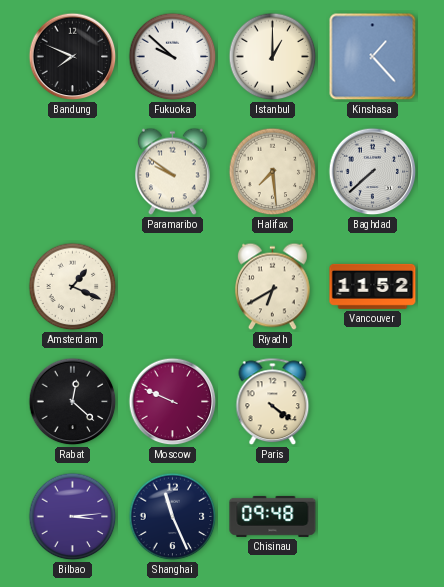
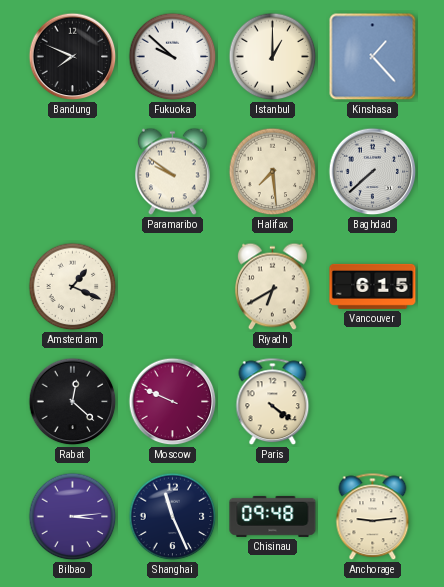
Vancouver: 11:52 -> 6:15
Anchorage: none -> 9:14
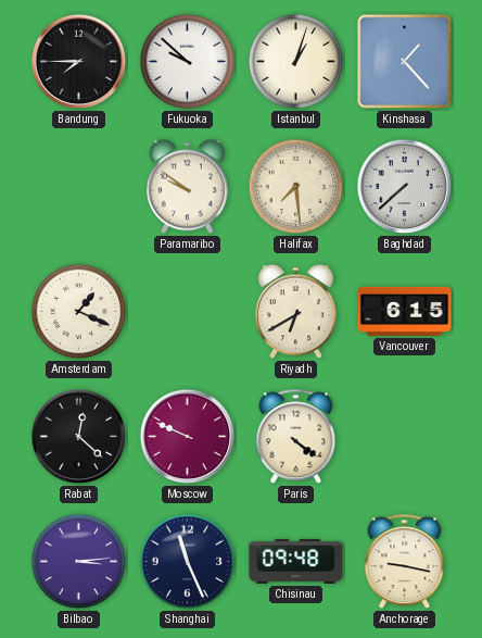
Bandung: 7:49 -> 7:45
Istanbul: 1:00 -> 1:03
Anchorage: 9:14 -> 9:17
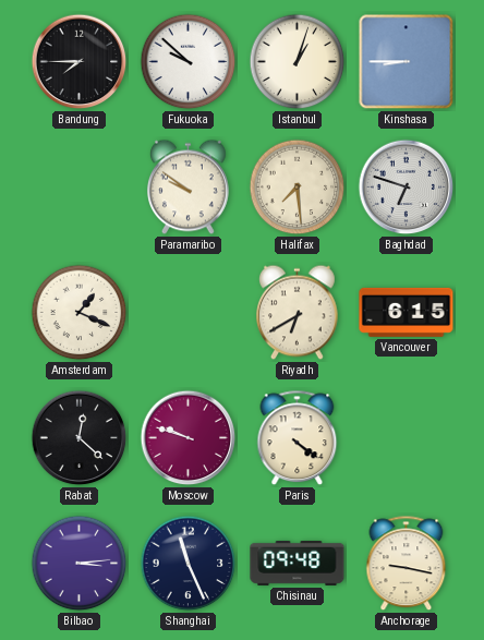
Kinshasa: 1:23 -> 8:45
Baghdad: 7:38 -> 6:48
Moscow: 9:49 -> 9:48
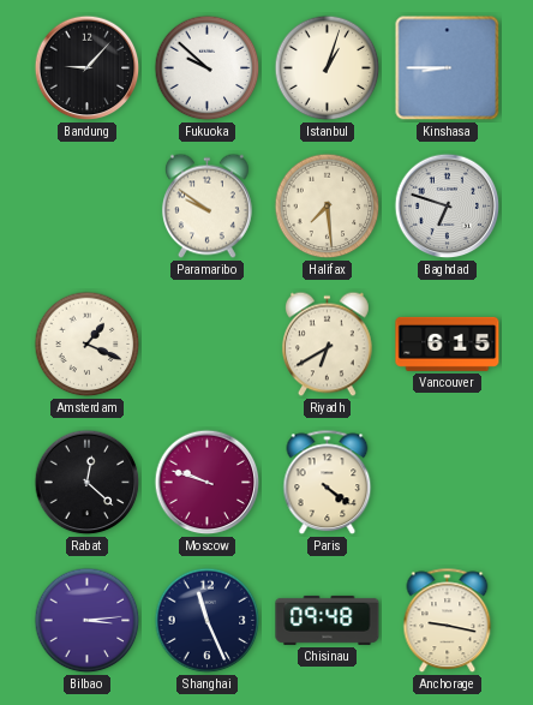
Bandung: 7:45 -> 9:07
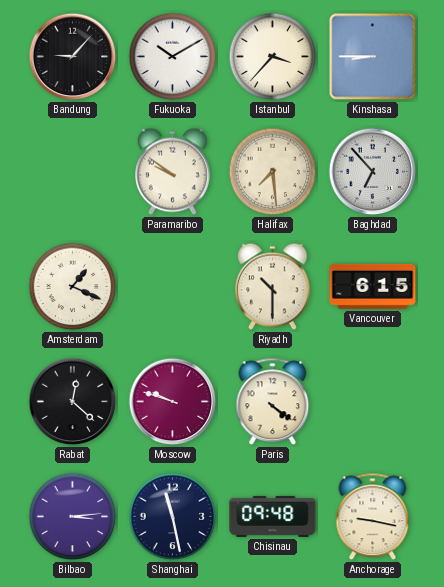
Fukuoka: 9:52 -> 10:10
Istanbul: 1:03 -> 3:37
Baghdad: 6:48 -> 6:53
Riyadh: 6:40 -> 10:30
Shanghai: 11:26 -> 11:28
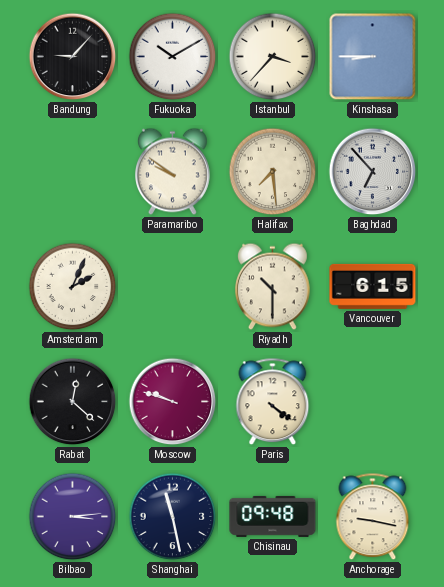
Amsterdam: 1:19 -> 2:04
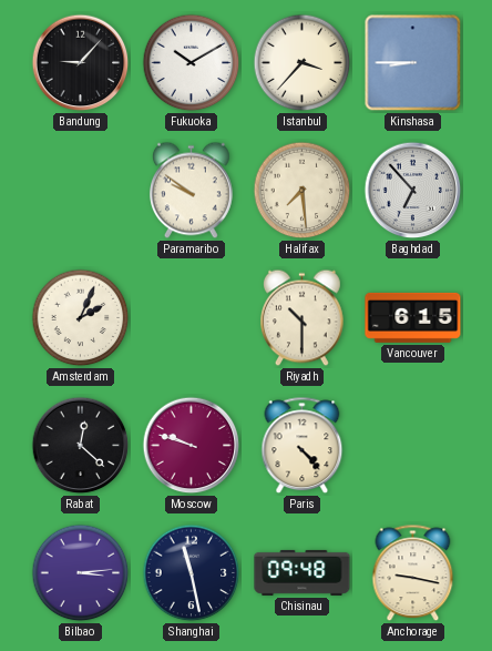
Paris: 4:21 -> 4:23
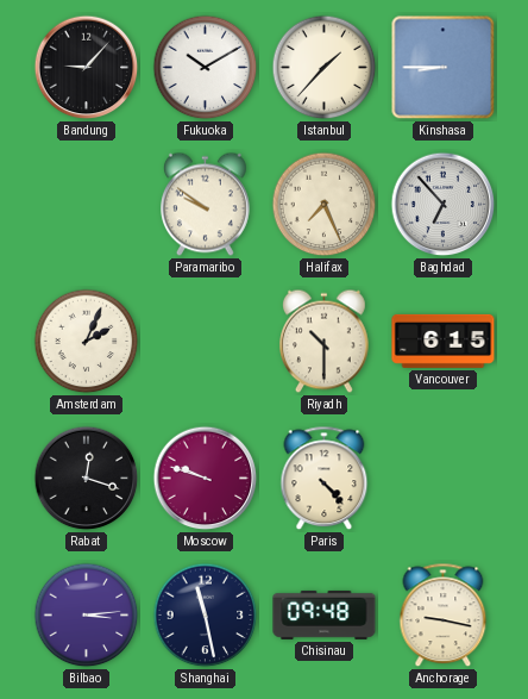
Istanbul: 3:37 -> 1:37
Halifax: 7:29 -> 7:26
Rabat: 12:22 -> 12:18
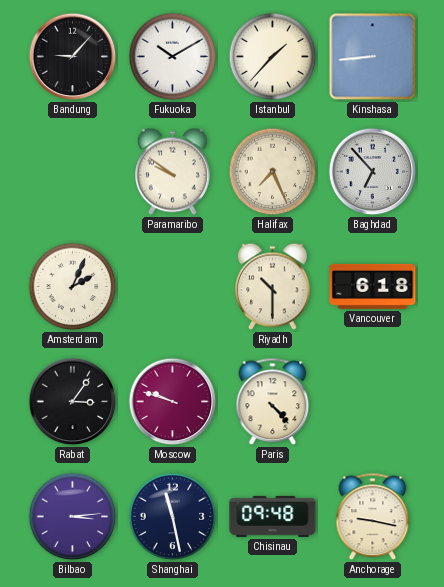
Kinshasa: 8:45 -> 8:44
Vancouver: 6:15 -> 6:18
Rabat: 12:18 -> 3:06
